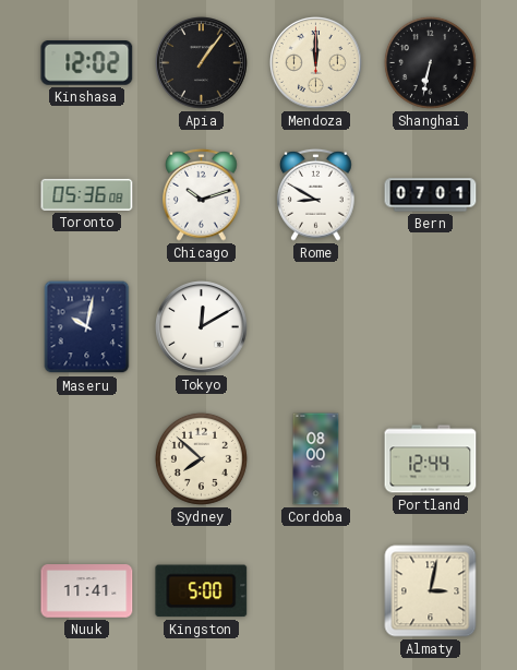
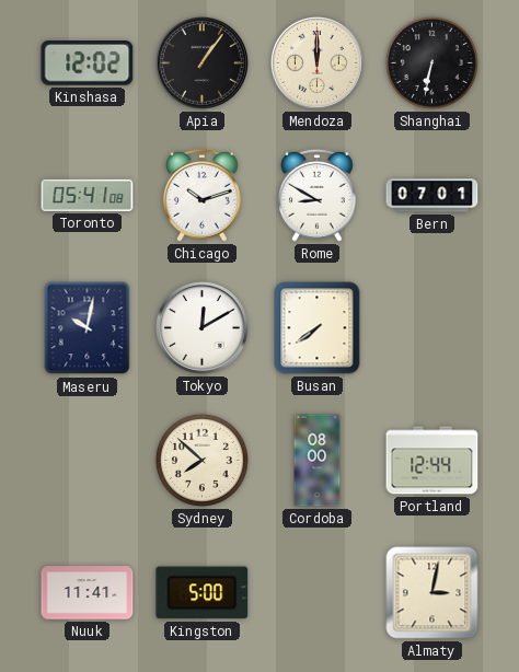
Toronto: 05:36 -> 05:41
Busan: none -> 7:39
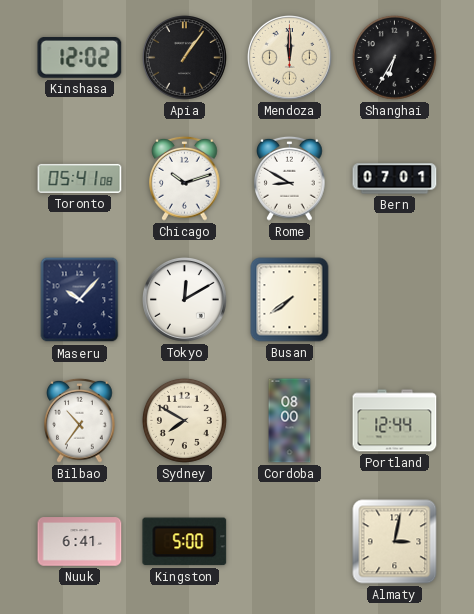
Shanghai: 6:32 -> 6:35
Maseru: 10:02 -> 10:07
Bilbao: none -> 10:36
Sydney: 7:52 -> 7:50
Nuuk: 11:41 -> 6:41
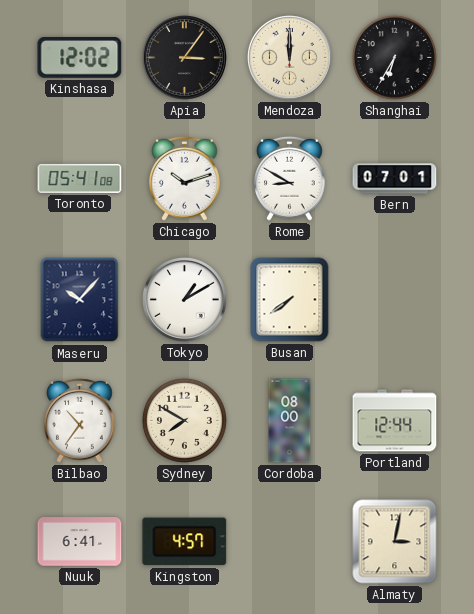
Apia: 1:06 -> 3:06
Tokyo: 12:10 -> 1:10
Kingston: 5:00 -> 4:57
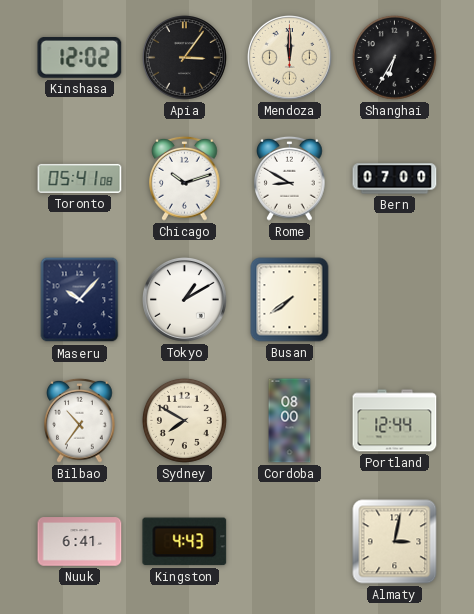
Bern: 07:01 -> 07:00
Kingston: 4:57 -> 4:43
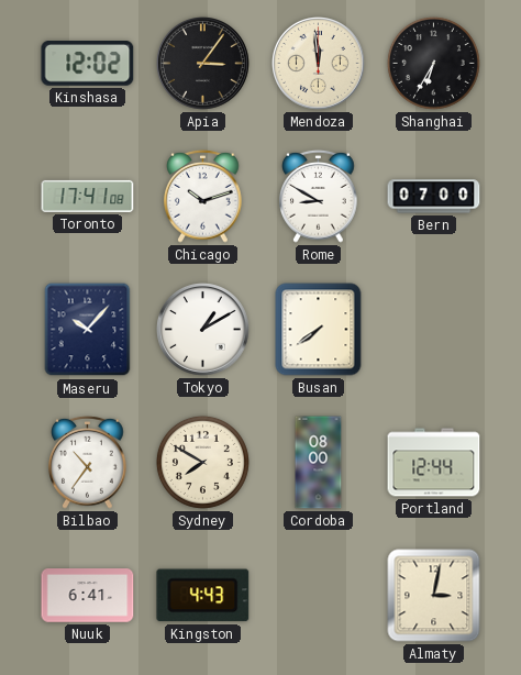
Mendoza: 12:00 -> 11:59
Toronto: 05:41 -> 17:41
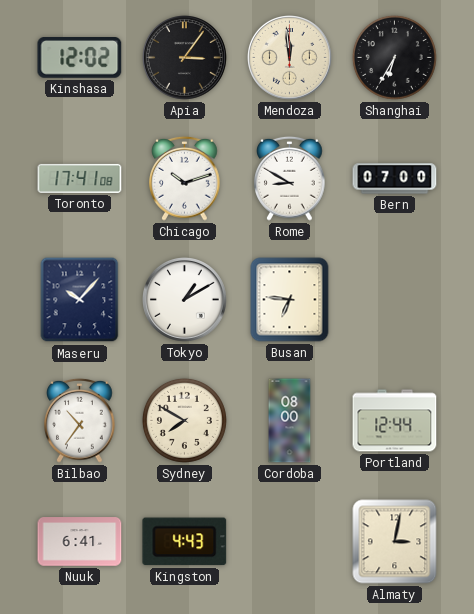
Busan: 7:39 -> 6:46
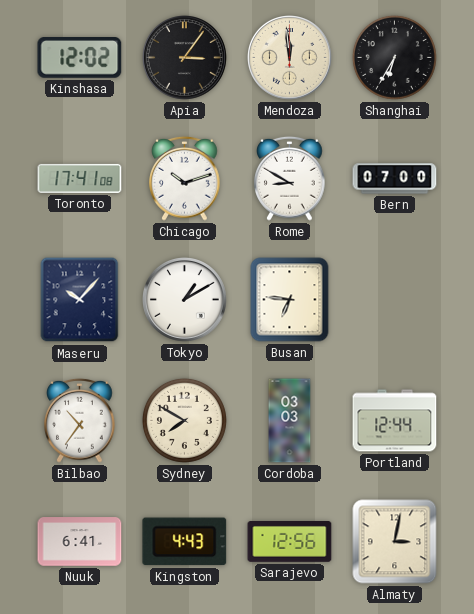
Cordoba: 08:00 -> 03:03
Sarajevo: none -> 12:56
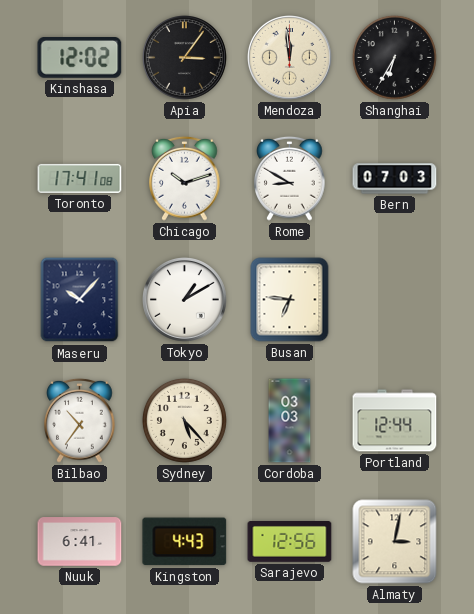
Bern: 07:00 -> 07:03
Sydney: 7:50 -> 5:23
